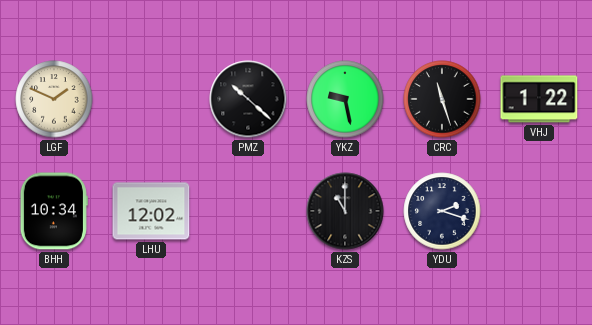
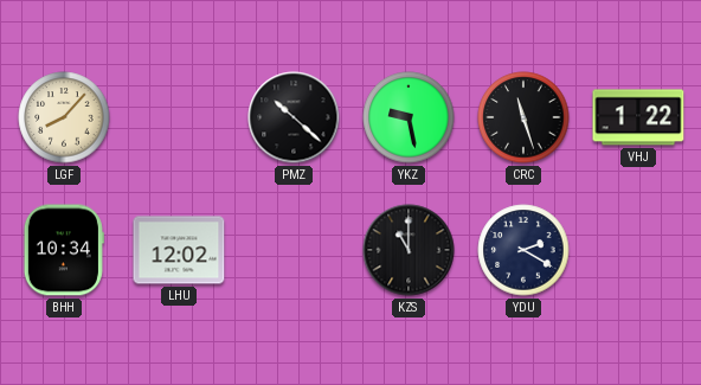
LGF: 1:49 -> 8:07
YDU: 2:18 -> 2:20
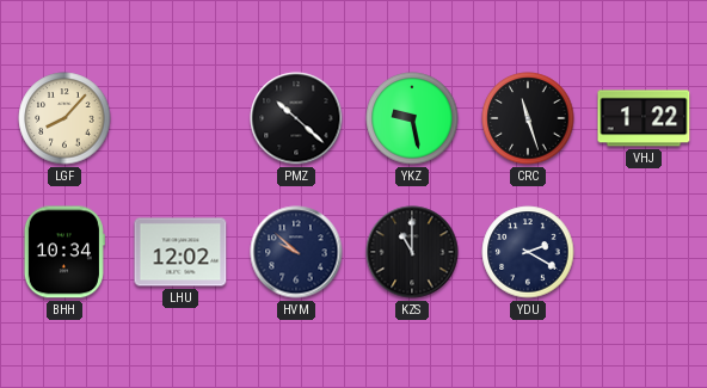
HVM: none -> 9:52
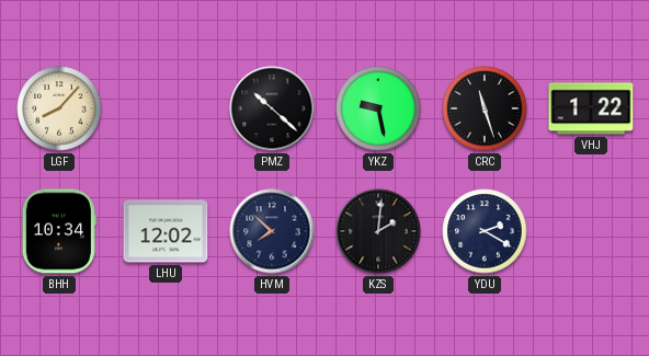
HVM: 9:52 -> 7:52
KZS: 11:00 -> 2:01
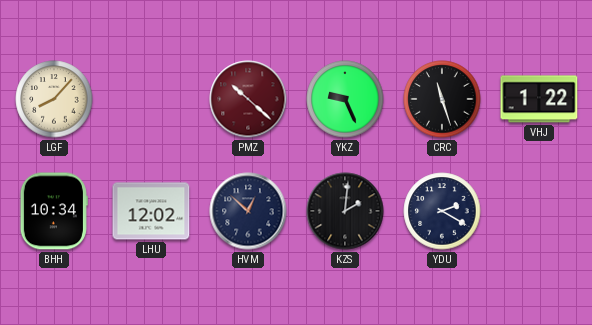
PMZ dial: black -> burgundy
YKZ: 9:28 -> 9:26
HVM: 7:52 -> 12:52
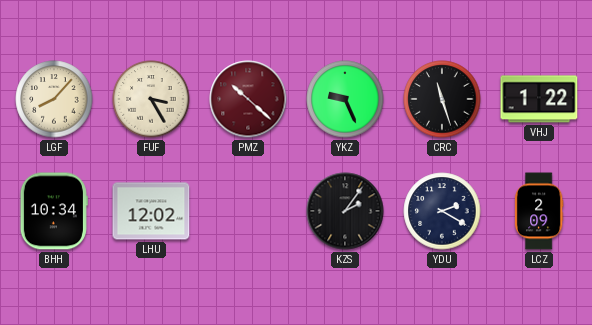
FUF: none -> 3:25
HVM: 12:52 -> none
KZS: 2:01 -> 2:06
LCZ: none -> 2:09
